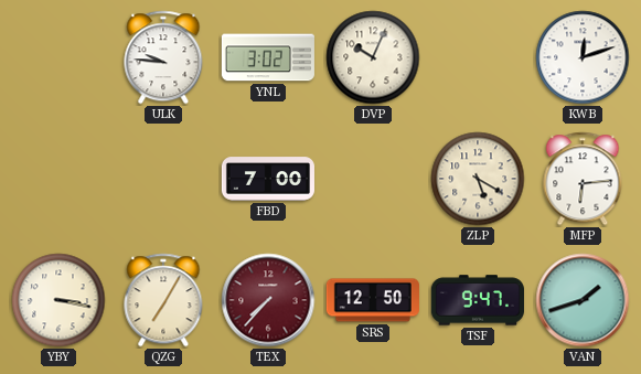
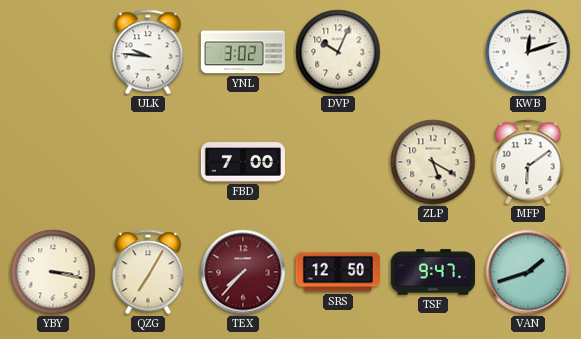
MFP: 6:14 -> 6:09
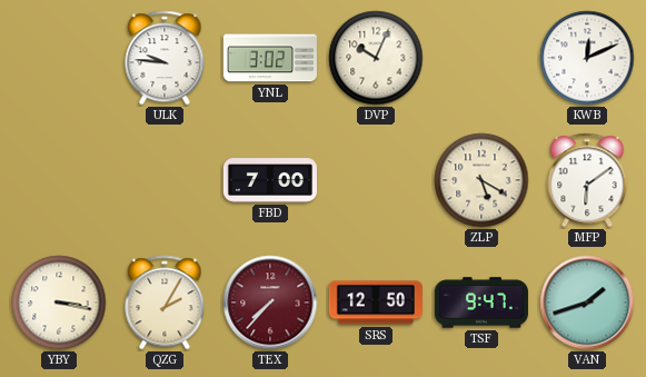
KWB: 12:12 -> 12:11
QZG: 7:05 -> 2:05
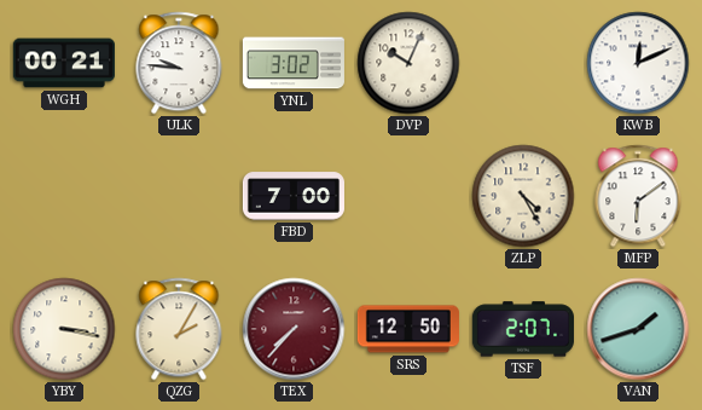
WGH: none -> 00:21
ZLP: 5:20 -> 4:25
TSF: 9:47 -> 2:07
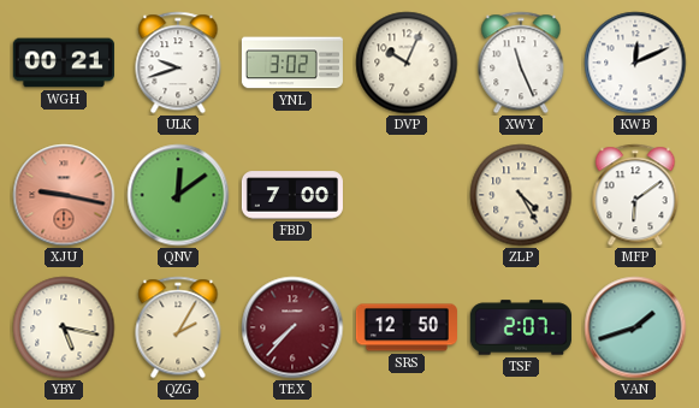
ULK: 9:46 -> 9:42
XWY: none -> 11:26
XJU: none -> 9:17
QNV: none -> 12:09
YBY: 3:17 -> 5:17
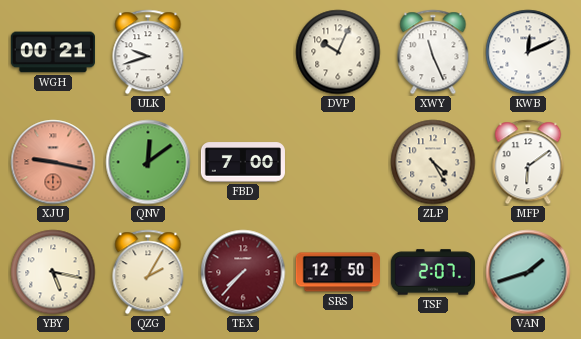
YNL: 3:02 -> none
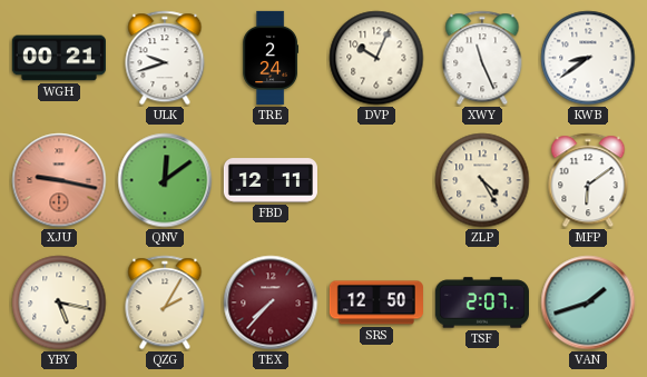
TRE: none -> 2:24
KWB: 12:11 -> 8:39
FBD: 7:00 -> 12:11
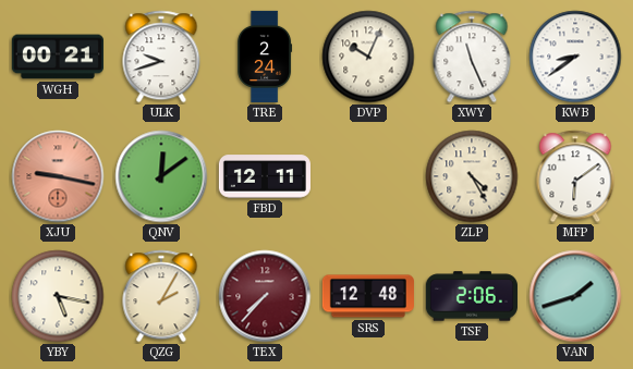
SRS: 12:50 -> 12:48
TSF: 2:07 -> 2:06
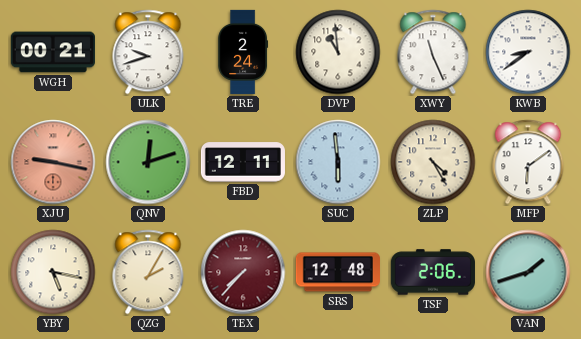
DVP: 10:04 -> 10:59
QNV: 12:09 -> 12:12
SUC: none -> 5:59
